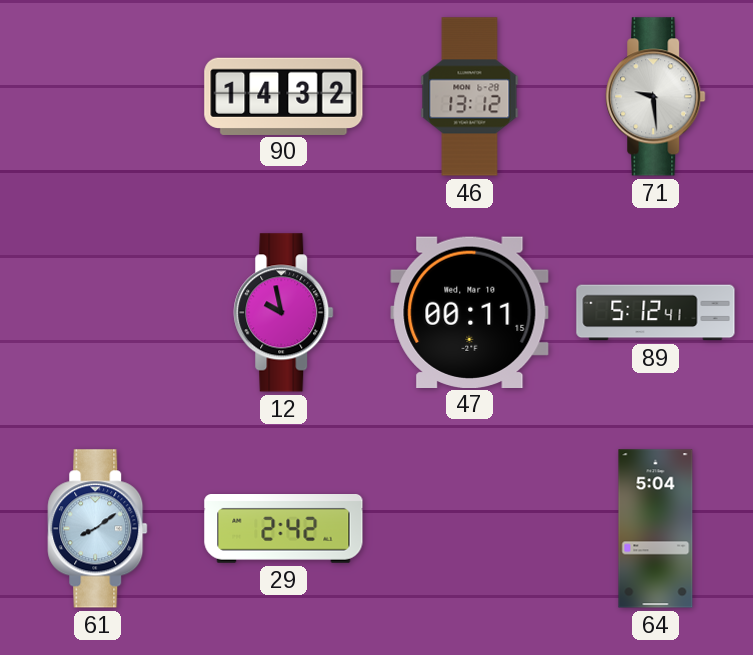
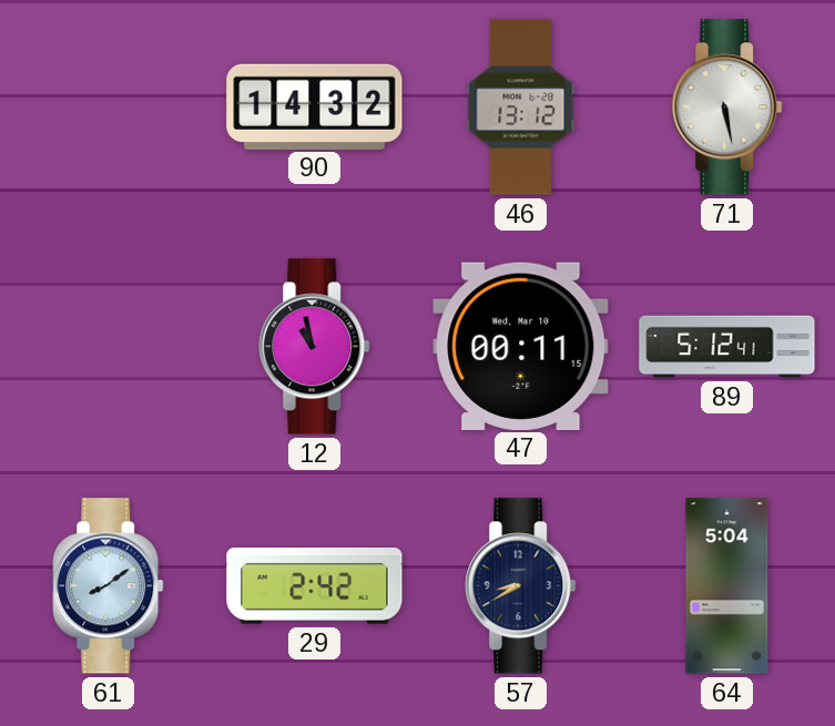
71: 9:29 -> 5:28
12: 9:58 -> 10:58
57: none -> 8:40
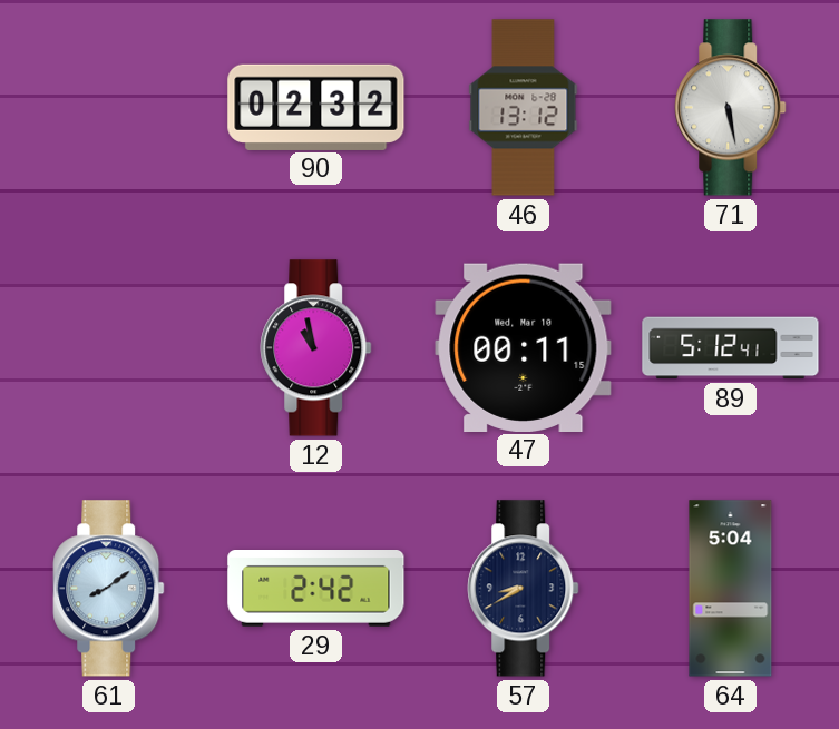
90: 14:32 -> 02:32
